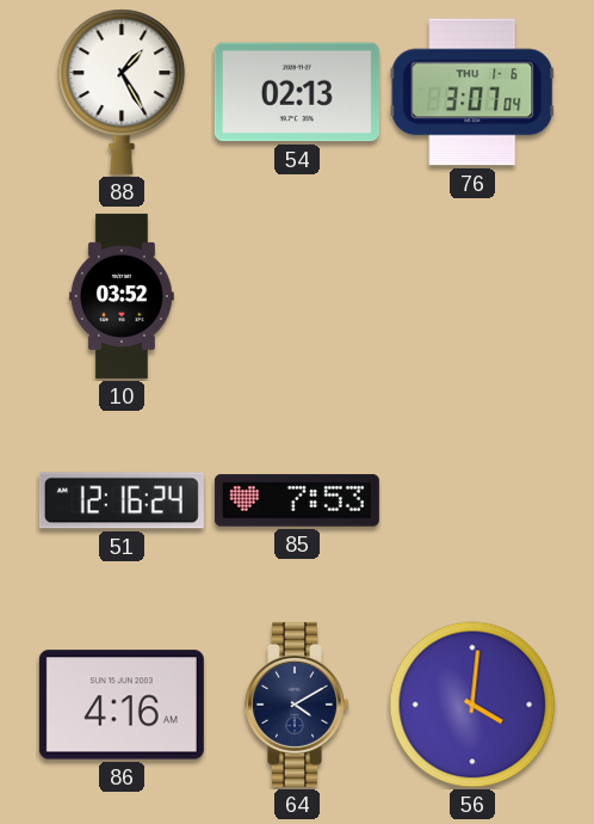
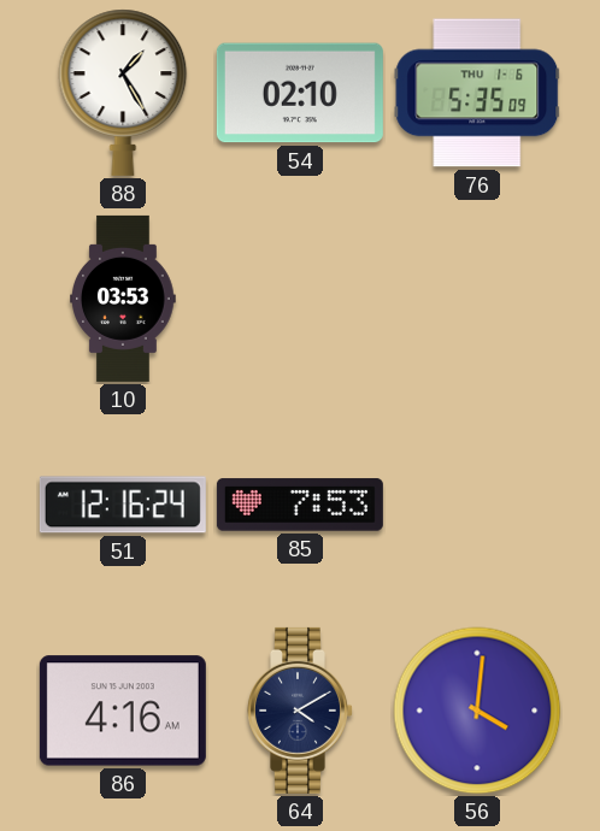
54: 02:13 -> 02:10
76: 3:07 -> 5:35
10: 03:52 -> 03:53
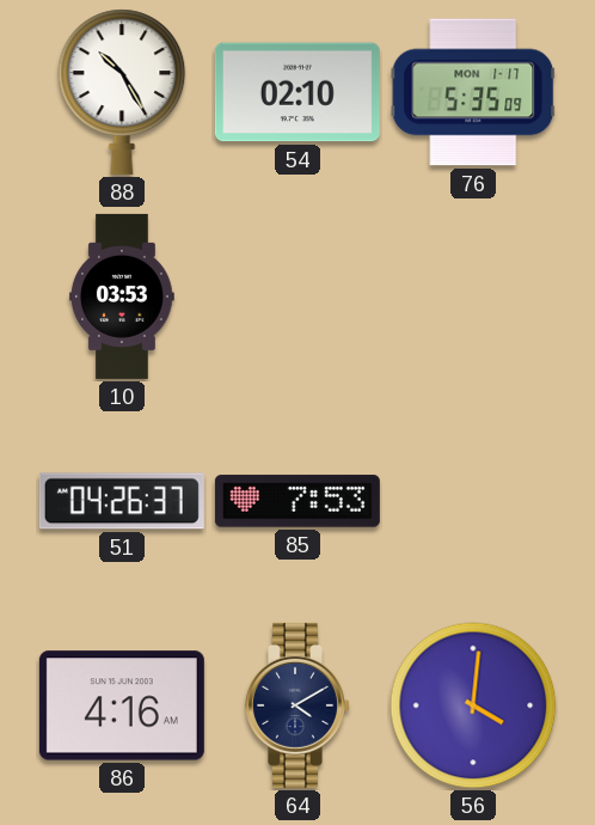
88: 1:25 -> 10:25
76 date: THU 1-6 -> MON 1-17
51: 12:16 -> 04:26
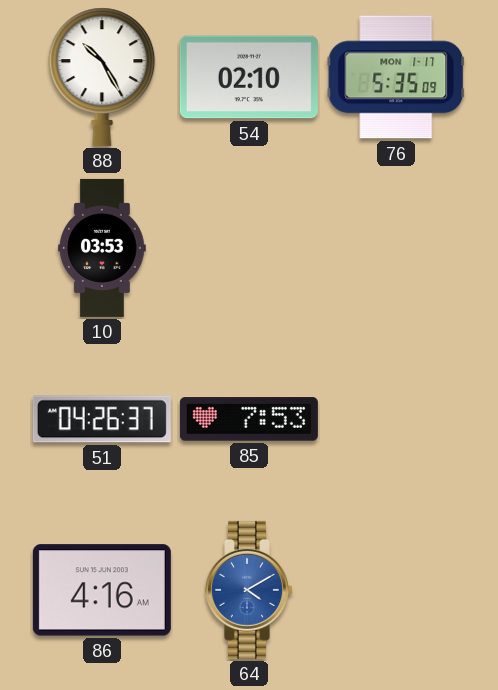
64 dial: navy -> blue
56: 4:01 -> none
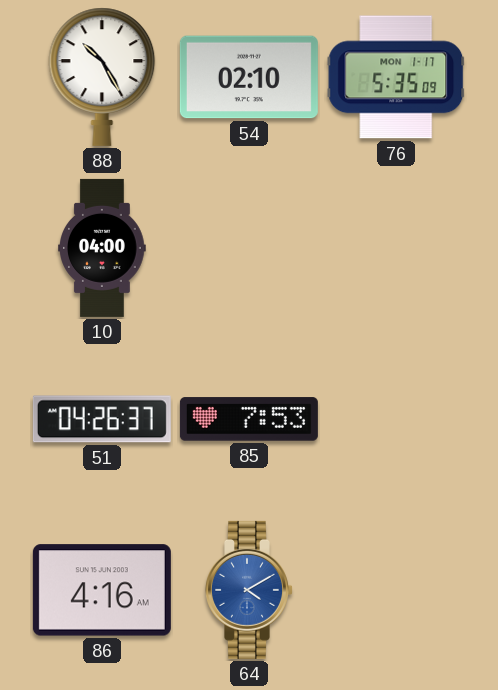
10: 03:53 -> 04:00
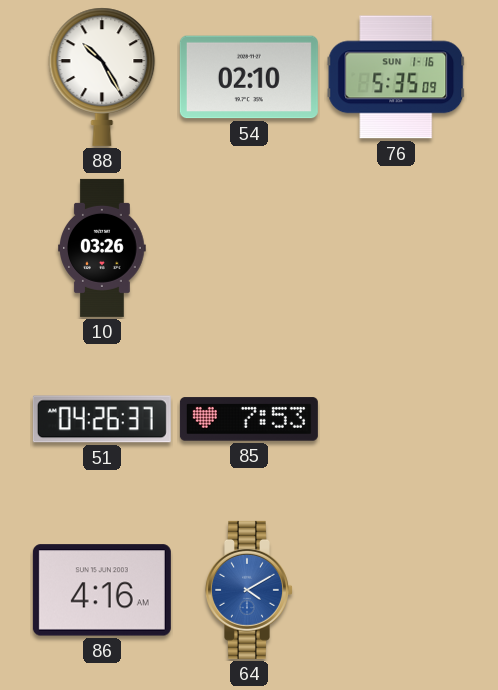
76 date: MON 1-17 -> SUN 1-16
10: 04:00 -> 03:26
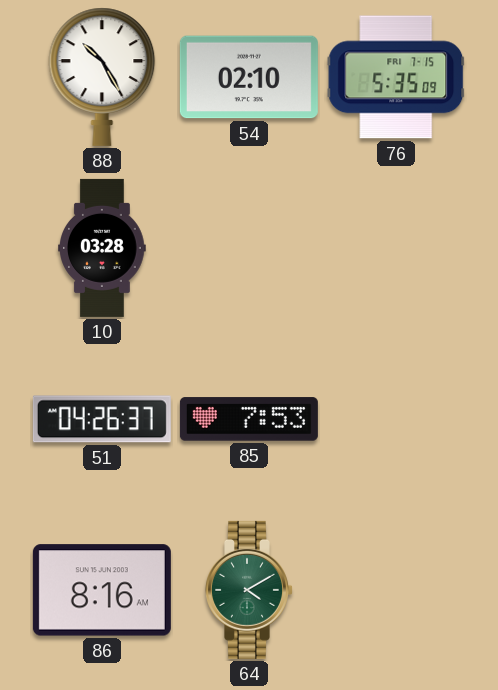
76 date: SUN 1-16 -> FRI 7-15
10: 03:26 -> 03:28
86: 4:16 -> 8:16
64 dial: blue -> green
